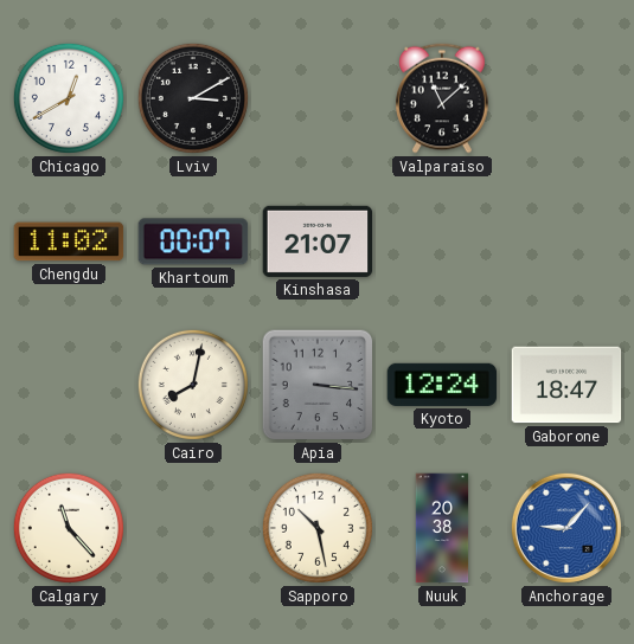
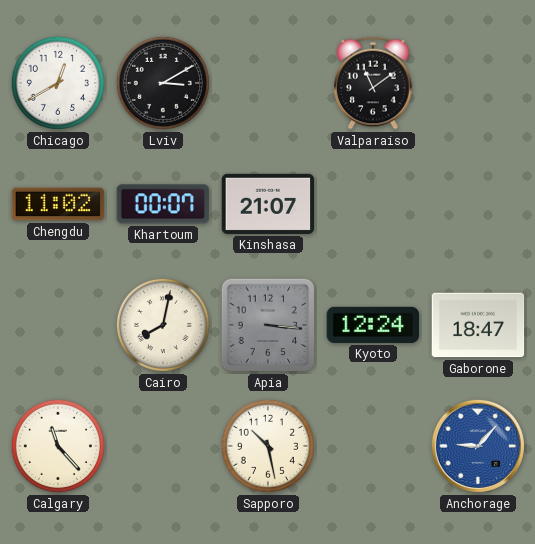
Valparaiso: 11:08 -> 11:09
Nuuk: 20:38 -> none
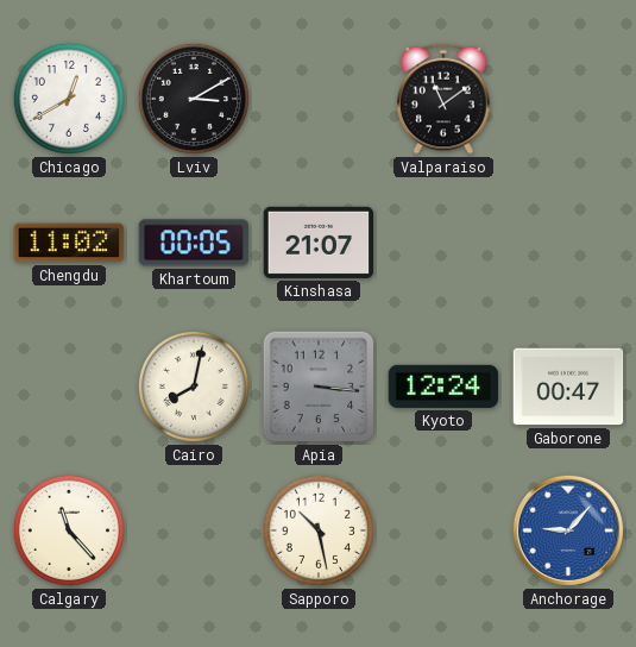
Khartoum: 00:07 -> 00:05
Gaborone: 18:47 -> 00:47
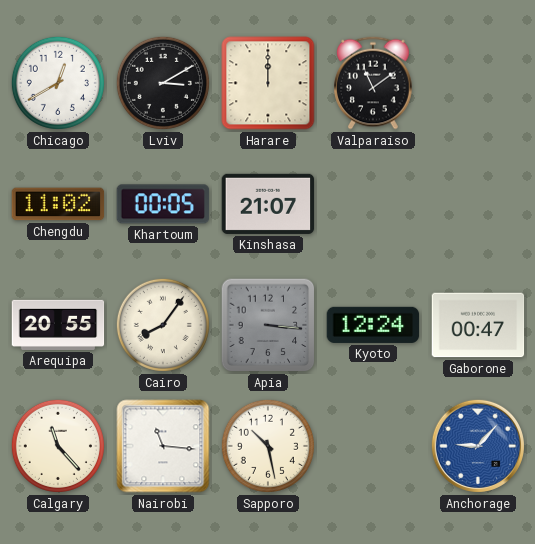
Harare: none -> 12:00
Arequipa: none -> 20:55
Cairo: 8:02 -> 8:06
Nairobi: none -> 11:16
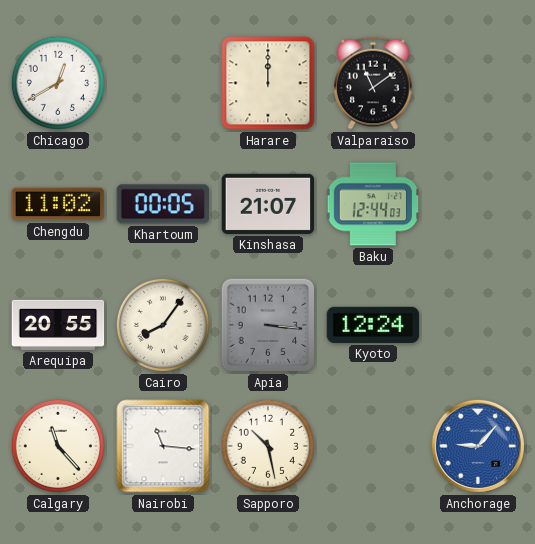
Lviv: 3:10 -> none
Baku: none -> 12:44
Gaborone: 00:47 -> none
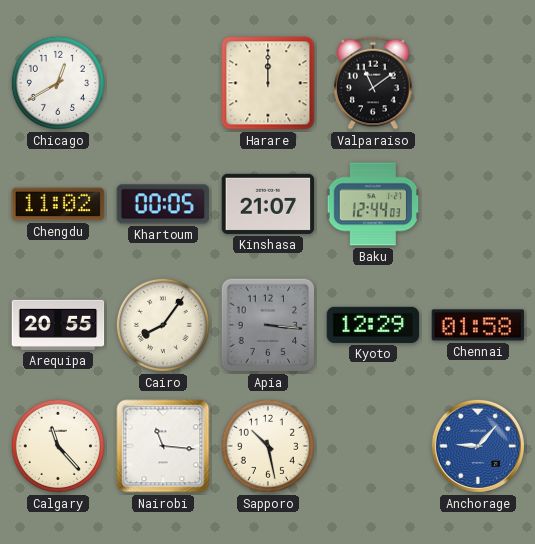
Kyoto: 12:24 -> 12:29
Chennai: none -> 01:58
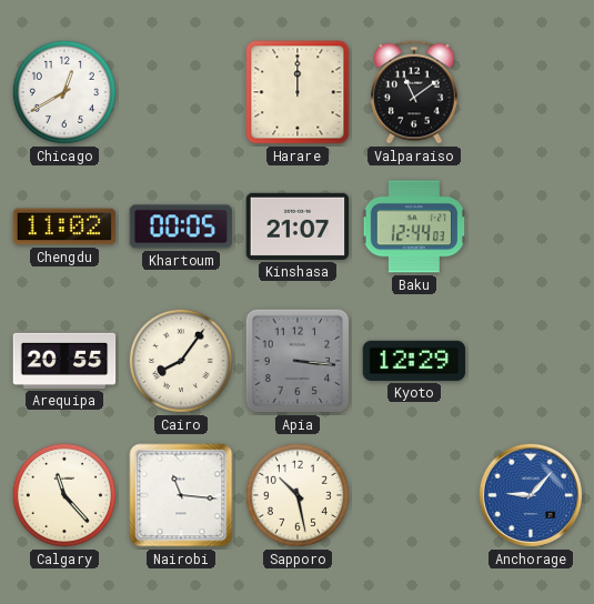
Chennai: 01:58 -> none
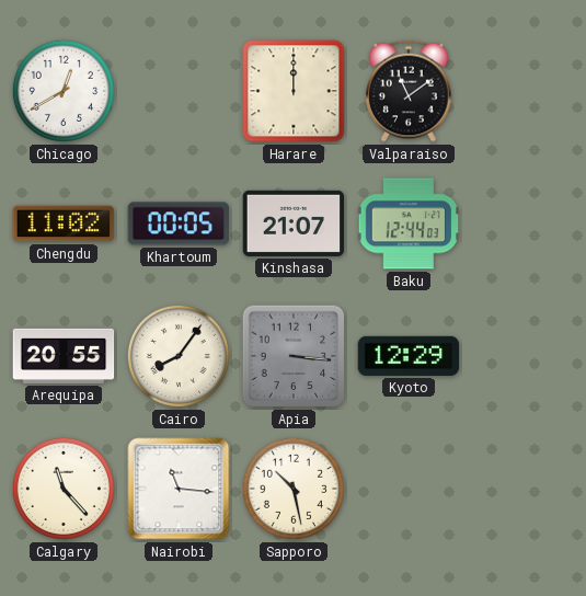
Anchorage: 9:07 -> none
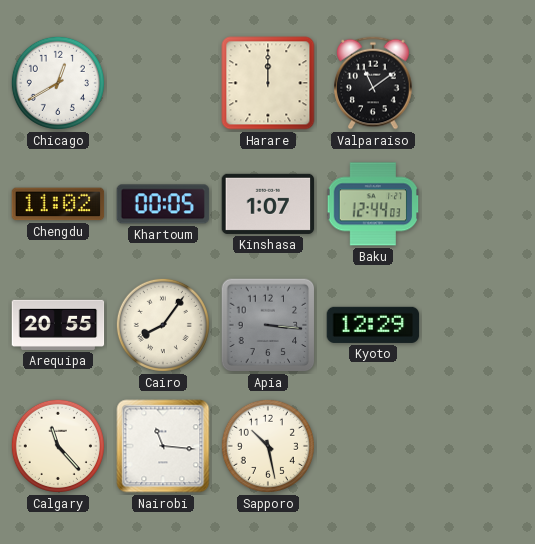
Kinshasa: 21:07 -> 1:07
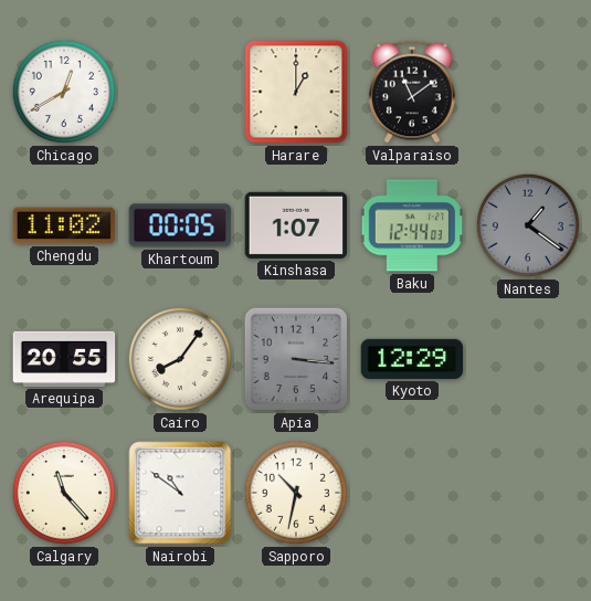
Harare: 12:00 -> 1:00
Nantes: none -> 1:21
Nairobi: 11:16 -> 10:51
Sapporo: 10:28 -> 10:32
